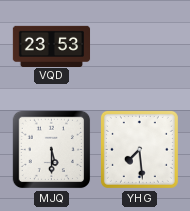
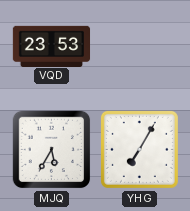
MJQ: 5:30 -> 5:35
YHG: 7:29 -> 7:05
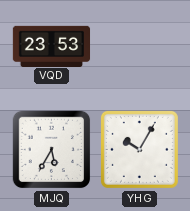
YHG: 7:05 -> 10:05
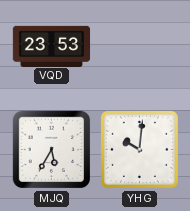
YHG: 10:05 -> 10:01
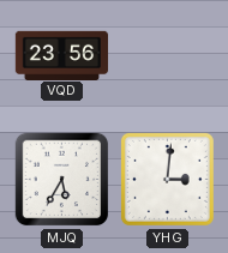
VQD: 23:53 -> 23:56
YHG: 10:01 -> 3:01
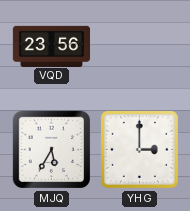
YHG: 3:01 -> 3:00
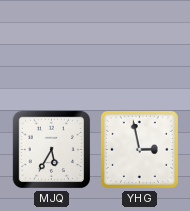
VQD: 23:56 -> none
YHG: 3:00 -> 2:58
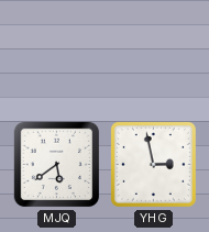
MJQ: 5:35 -> 5:39
